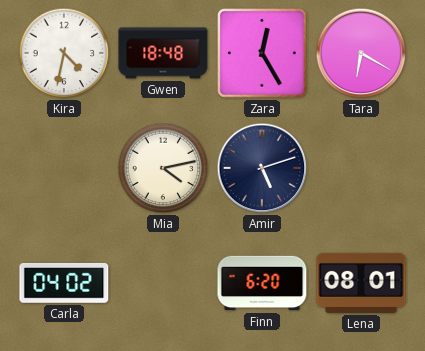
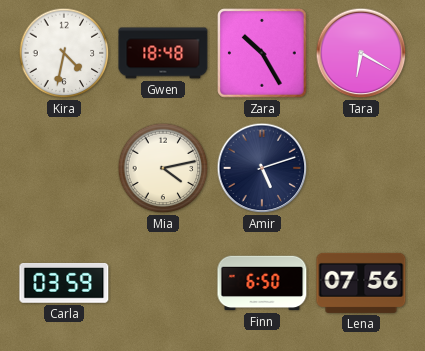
Zara: 12:25 -> 10:25
Carla: 04:02 -> 03:59
Finn: 6:20 -> 6:50
Lena: 08:01 -> 07:56
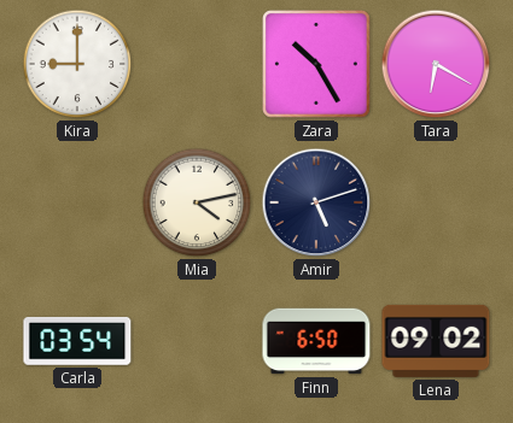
Kira: 4:32 -> 9:00
Gwen: 18:48 -> none
Carla: 03:59 -> 03:54
Lena: 07:56 -> 09:02
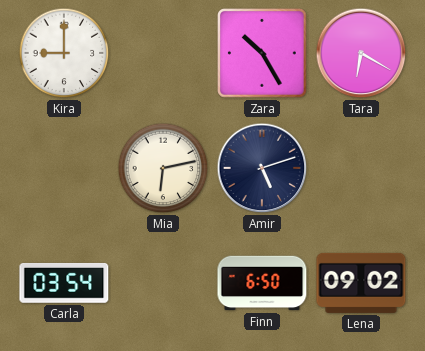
Mia: 4:13 -> 6:13
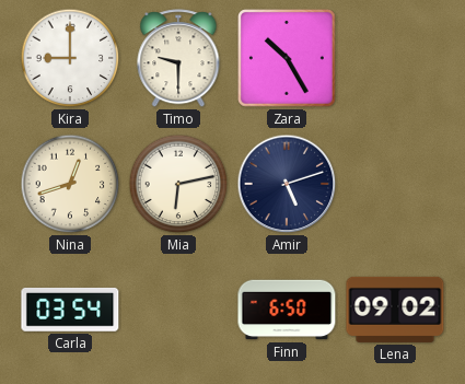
Timo: none -> 9:30
Tara: 6:20 -> none
Nina: none -> 12:42
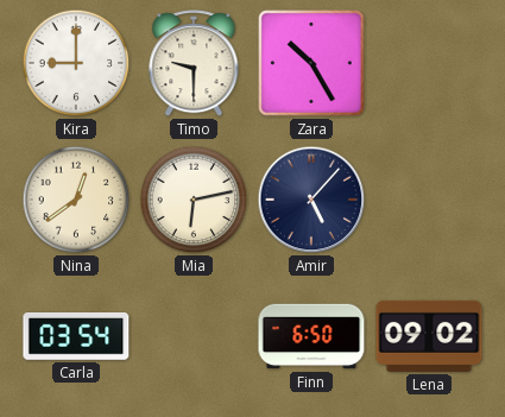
Nina: 12:42 -> 12:39
Amir: 5:12 -> 5:07
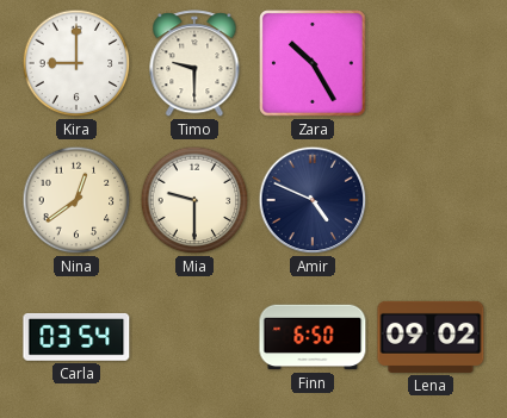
Mia: 6:13 -> 9:30
Amir: 5:07 -> 4:49
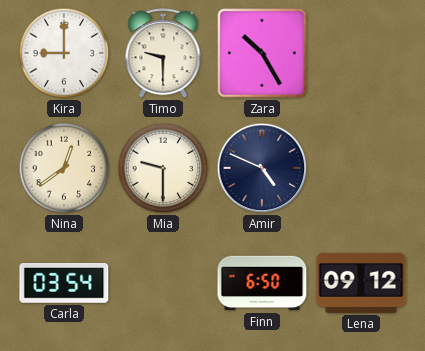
Lena: 09:02 -> 09:12
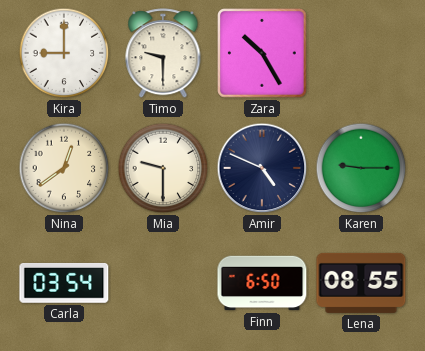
Karen: none -> 9:15
Lena: 09:12 -> 08:55
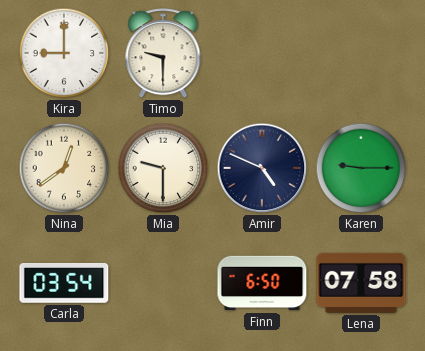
Zara: 10:25 -> none
Lena: 08:55 -> 07:58
